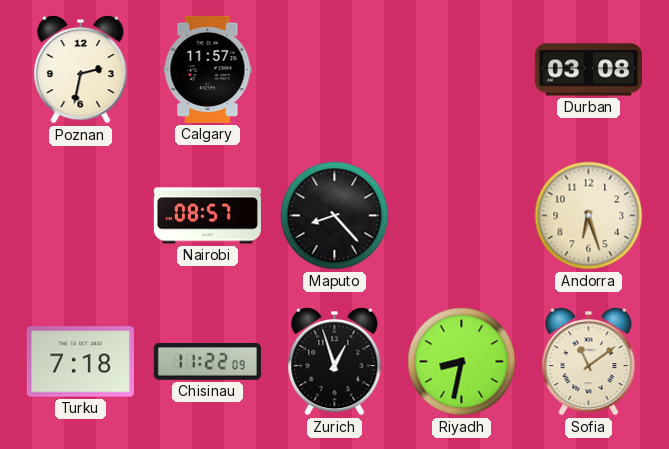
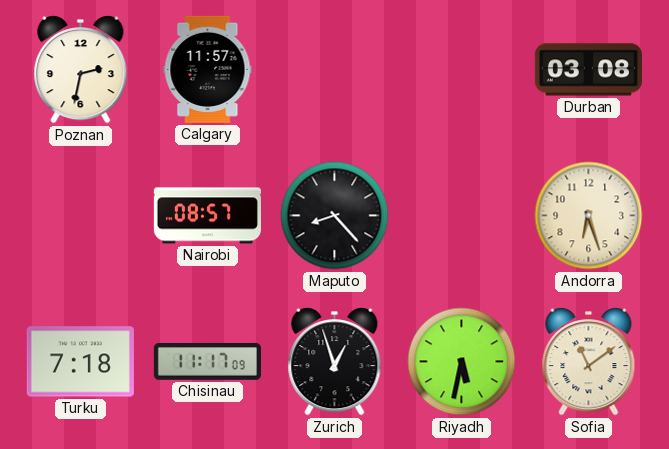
Chisinau: 11:22 -> 11:17
Riyadh: 8:32 -> 5:32
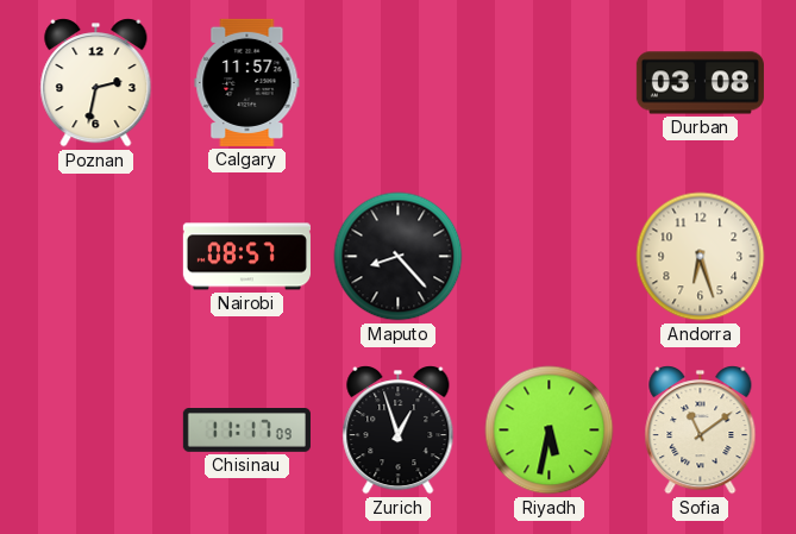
Turku: 7:18 -> none
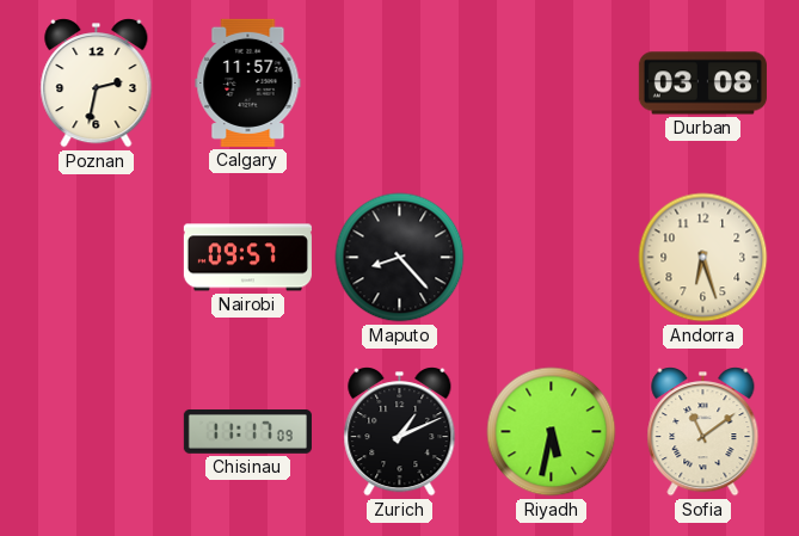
Nairobi: 08:57 -> 09:57
Zurich: 12:57 -> 1:11
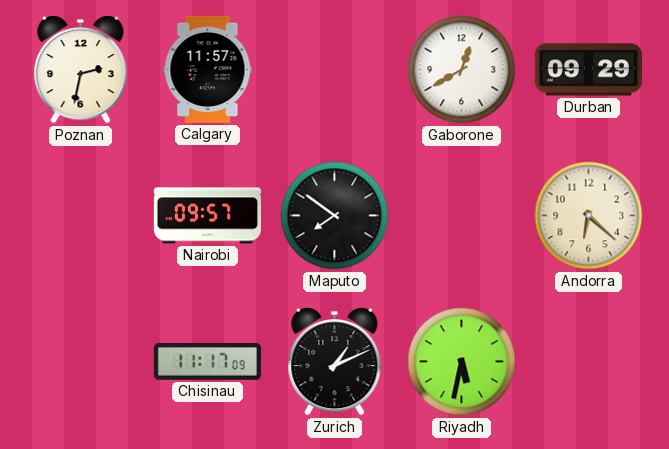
Gaborone: none -> 12:40
Durban: 03:08 -> 09:29
Maputo: 8:23 -> 7:51
Andorra: 6:27 -> 6:22
Sofia: 11:09 -> none
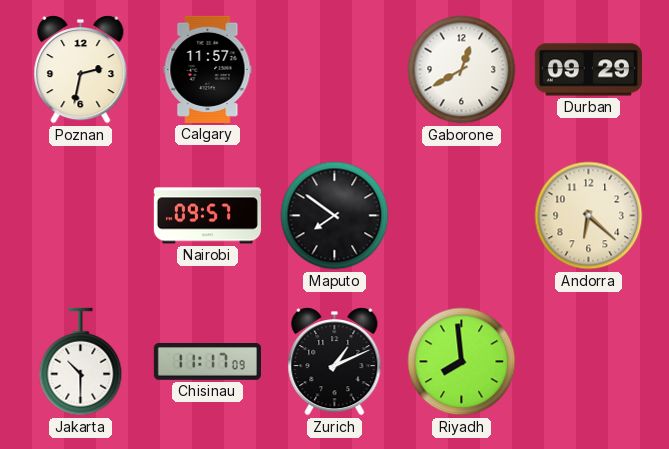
Jakarta: none -> 10:30
Riyadh: 5:32 -> 7:59
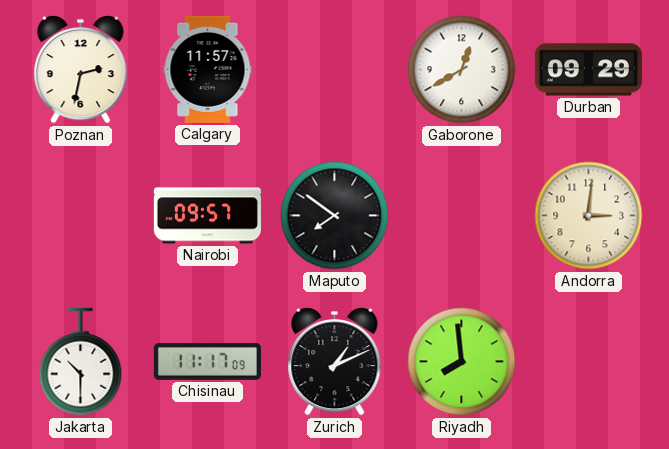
Andorra: 6:22 -> 3:01
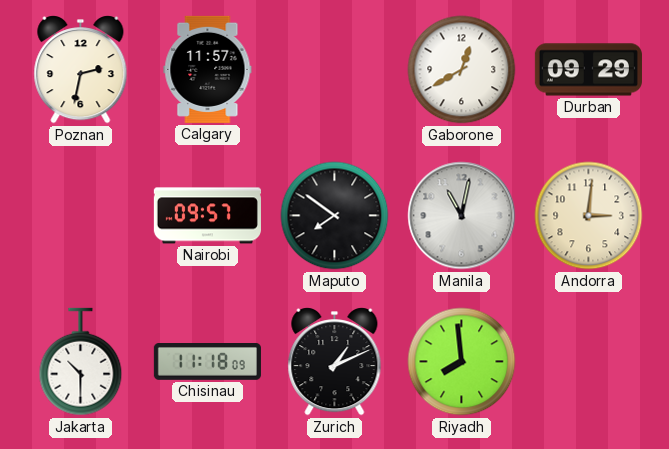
Manila: none -> 11:02
Chisinau: 11:17 -> 11:18
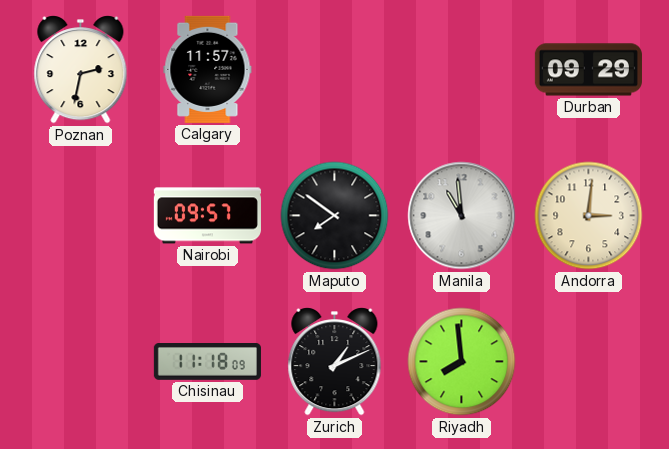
Gaborone: 12:40 -> none
Manila: 11:02 -> 10:59
Jakarta: 10:30 -> none
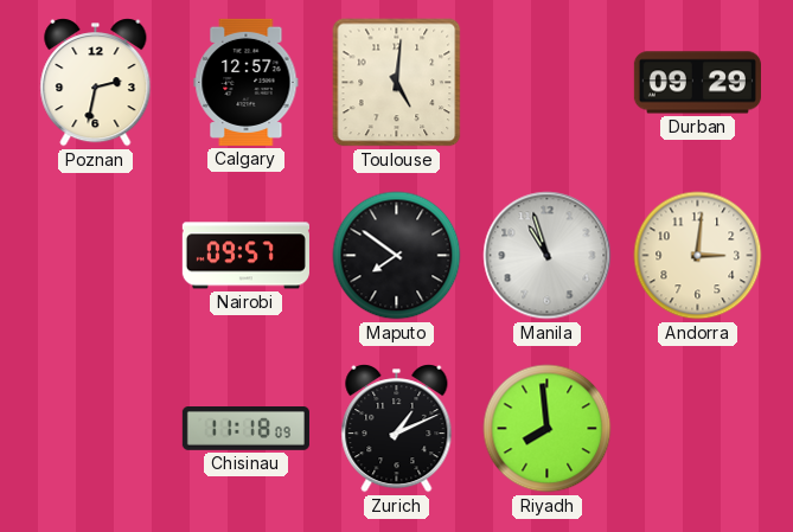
Calgary: 11:57 -> 12:57
Toulouse: none -> 5:01
Manila: 10:59 -> 10:57
